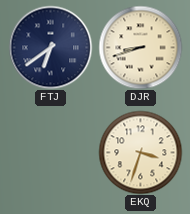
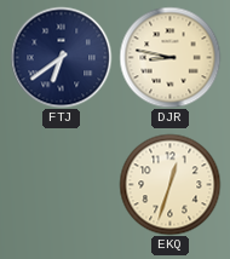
DJR: 8:42 -> 8:47
EKQ: 3:33 -> 12:33
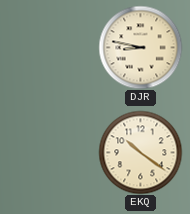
FTJ: 6:39 -> none
EKQ: 12:33 -> 10:21
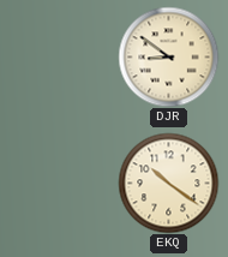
DJR: 8:47 -> 8:51
